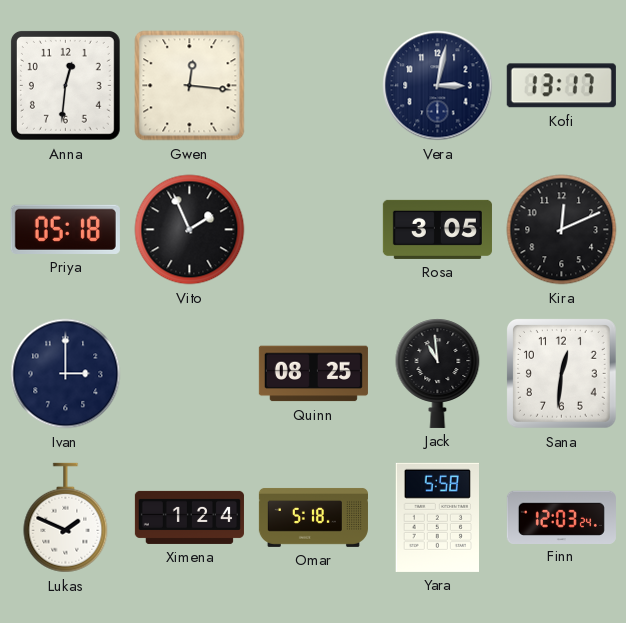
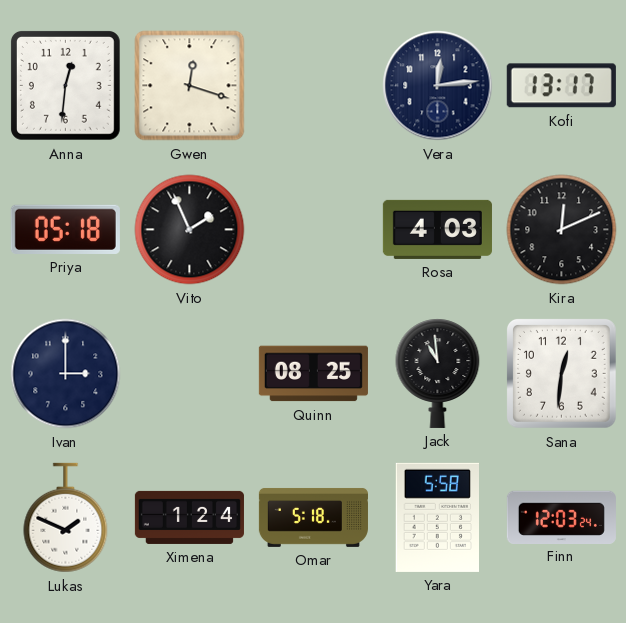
Gwen: 12:16 -> 12:18
Vera: 3:02 -> 12:14
Rosa: 3:05 -> 4:03
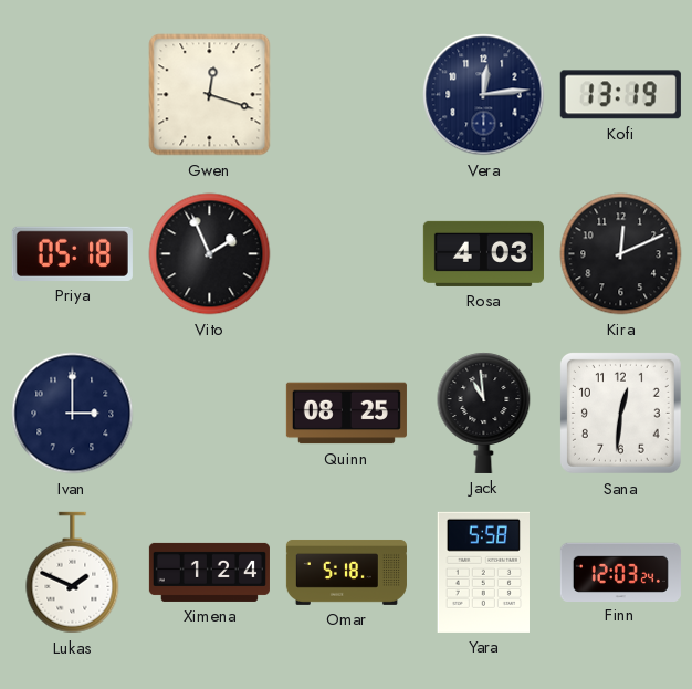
Anna: 12:31 -> none
Kofi: 13:17 -> 13:19
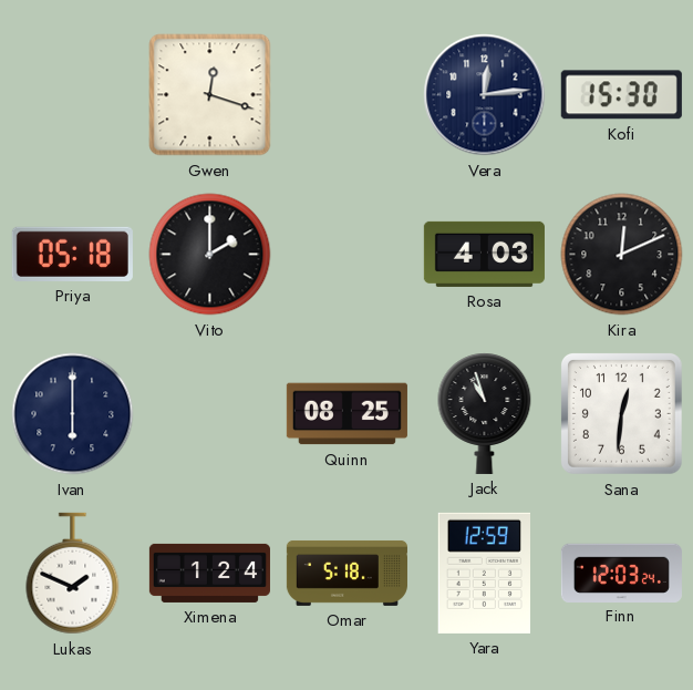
Kofi: 13:19 -> 15:30
Vito: 1:56 -> 2:00
Ivan: 3:00 -> 6:00
Jack: 10:59 -> 10:57
Yara: 5:58 -> 12:59
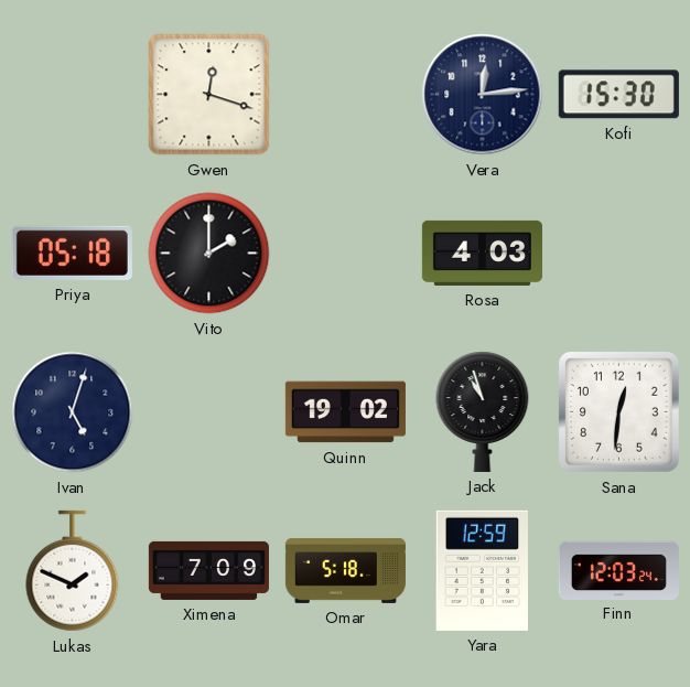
Kira: 12:11 -> none
Ivan: 6:00 -> 5:03
Quinn: 08:25 -> 19:02
Ximena: 1:24 -> 7:09
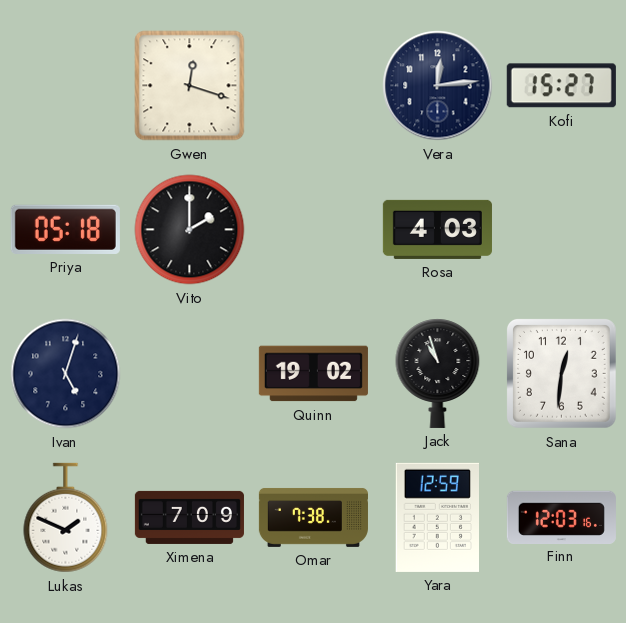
Kofi: 15:30 -> 15:27
Omar: 5:18 -> 7:38
Finn: 12:03:24 -> 12:03:16
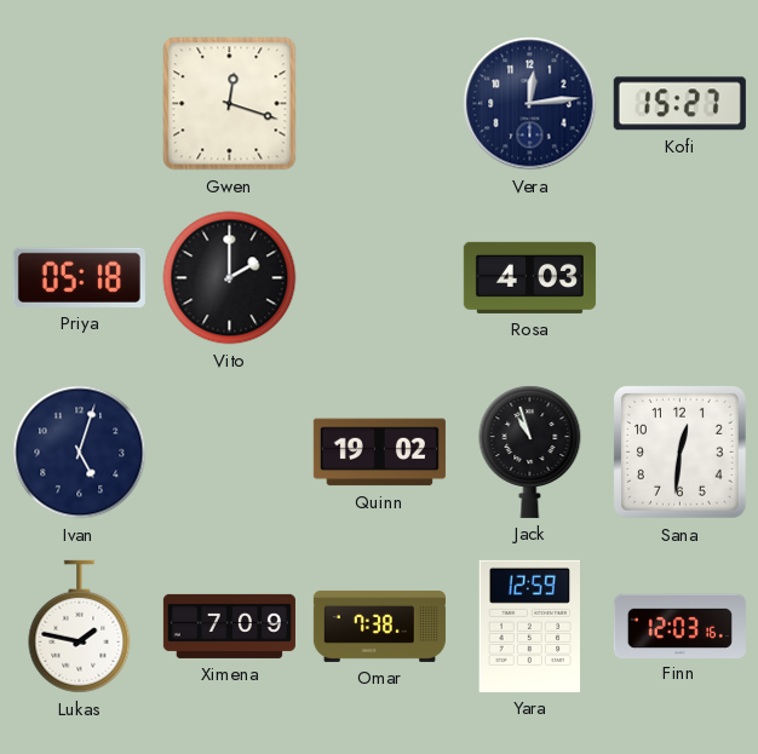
Lukas: 1:49 -> 1:47
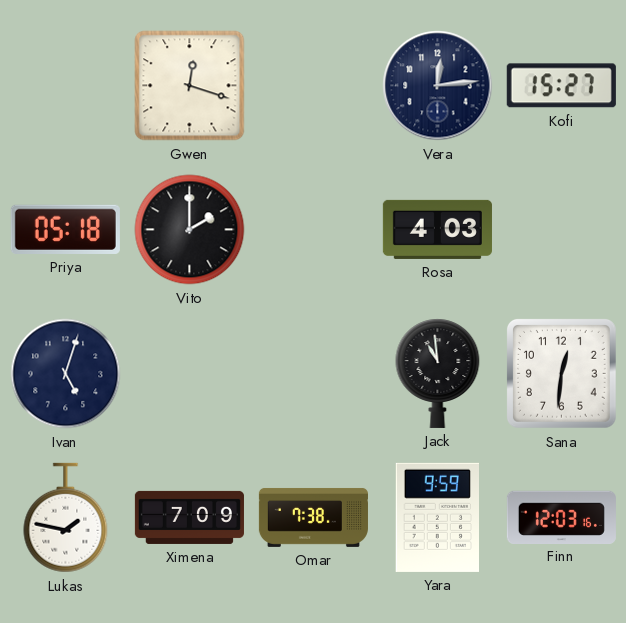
Quinn: 19:02 -> none
Jack: 10:57 -> 10:59
Yara: 12:59 -> 9:59
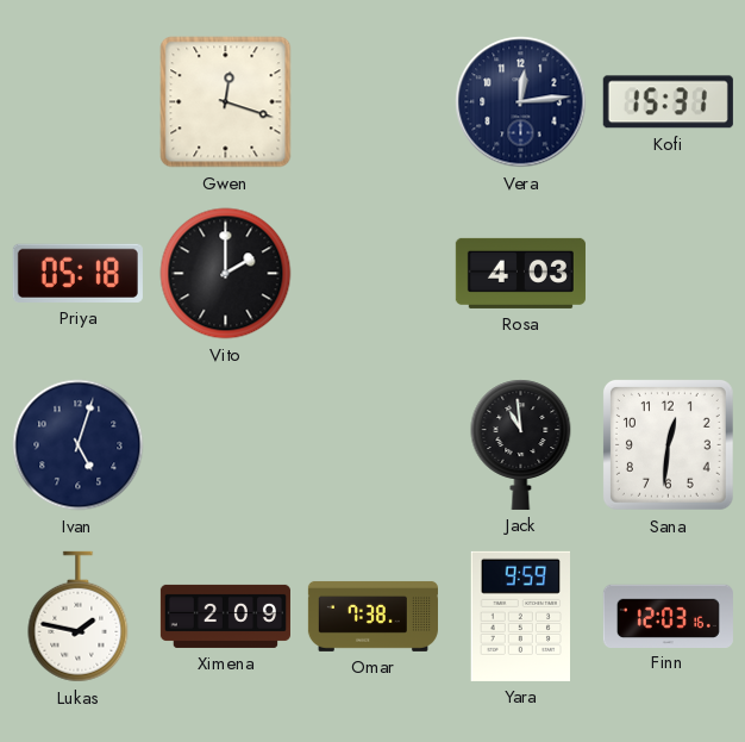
Kofi: 15:27 -> 15:31
Ximena: 7:09 -> 2:09
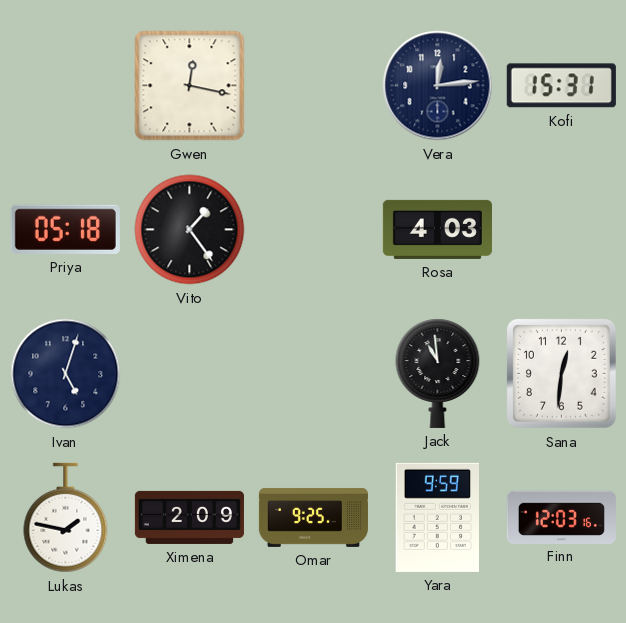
Gwen: 12:18 -> 12:17
Vito: 2:00 -> 1:24
Omar: 7:38 -> 9:25
